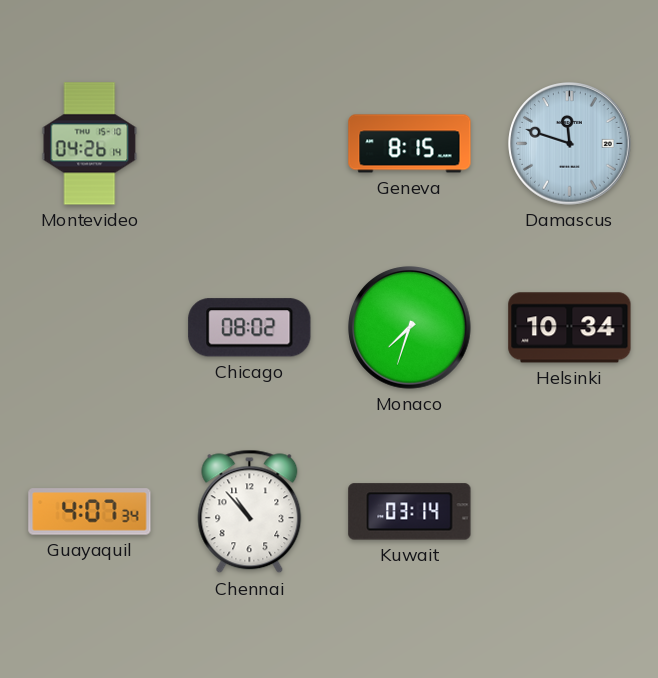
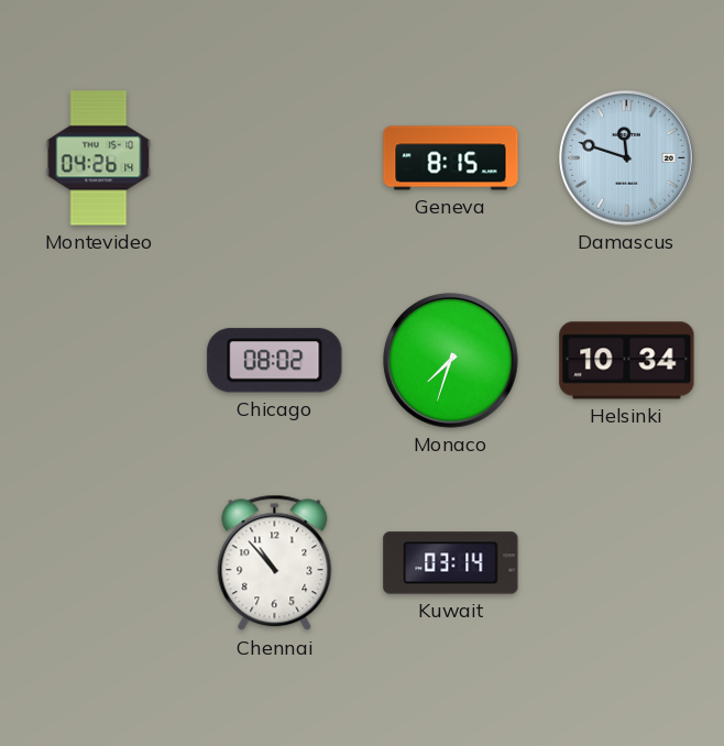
Guayaquil: 4:07 -> none
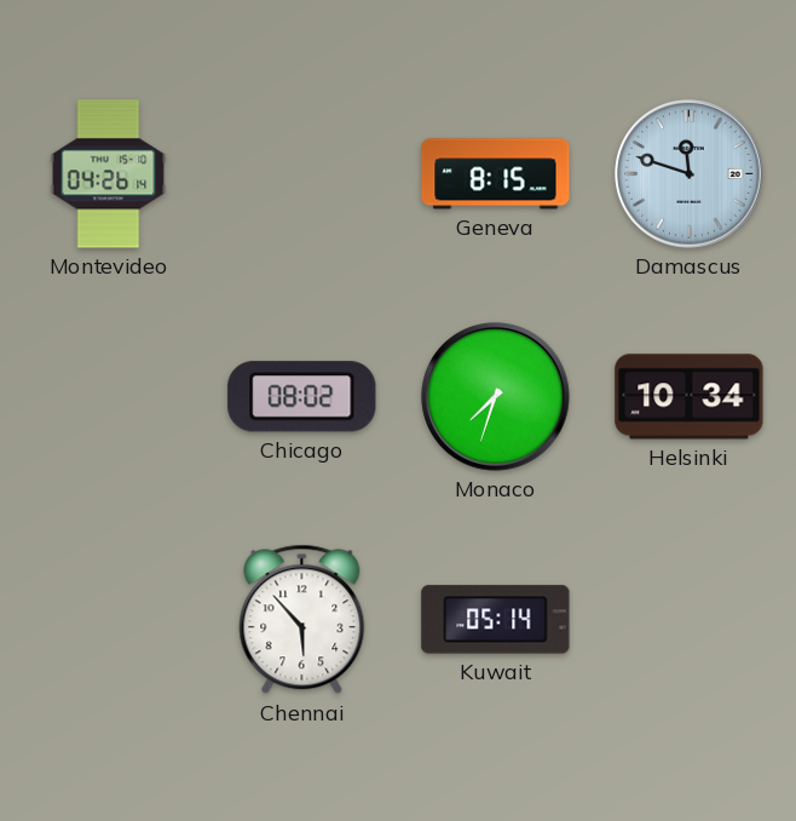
Chennai: 10:53 -> 5:53
Kuwait: 03:14 -> 05:14
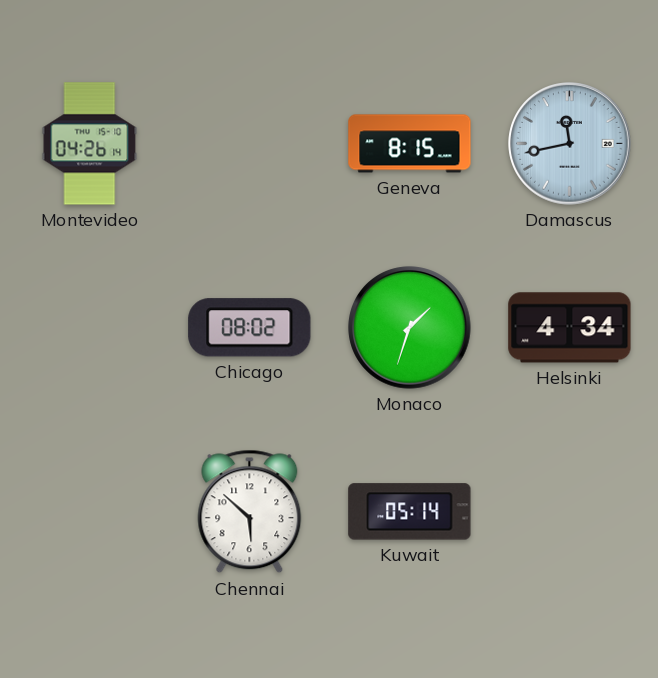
Damascus: 11:48 -> 11:43
Monaco: 7:33 -> 1:33
Helsinki: 10:34 -> 4:34
Chennai: 5:53 -> 5:52
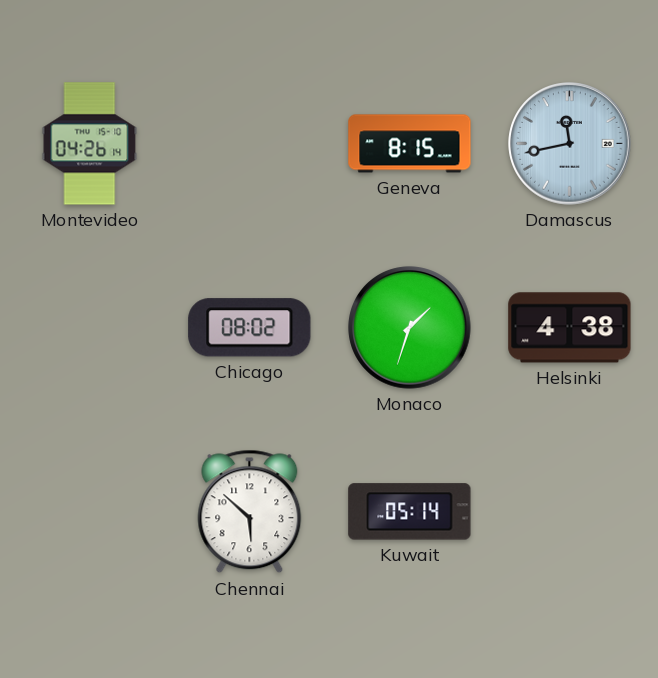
Helsinki: 4:34 -> 4:38
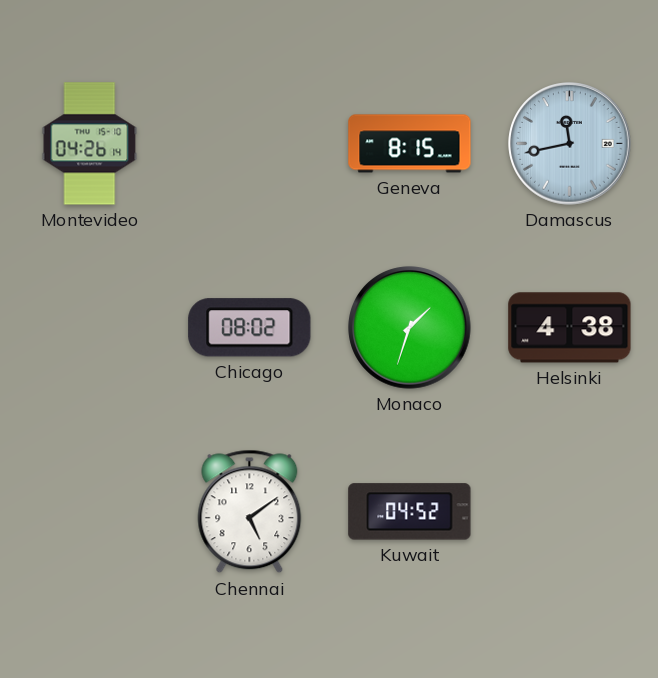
Chennai: 5:52 -> 5:09
Kuwait: 05:14 -> 04:52
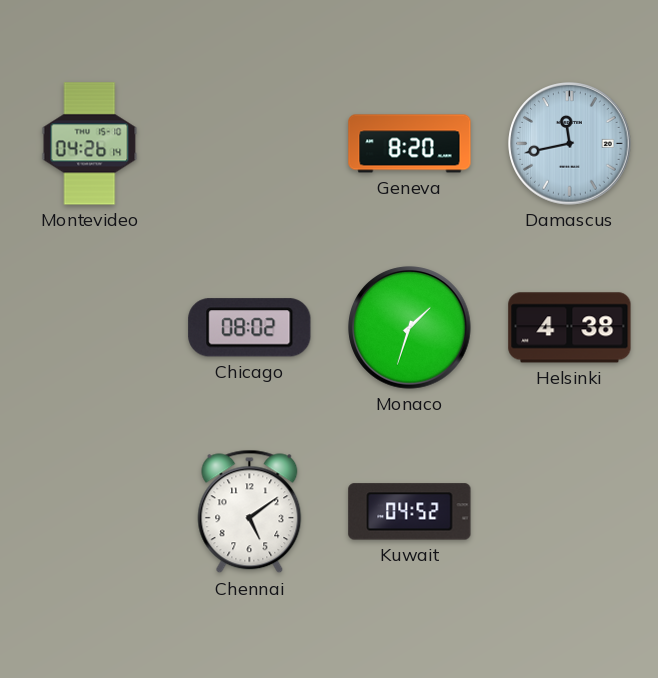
Geneva: 8:15 -> 8:20
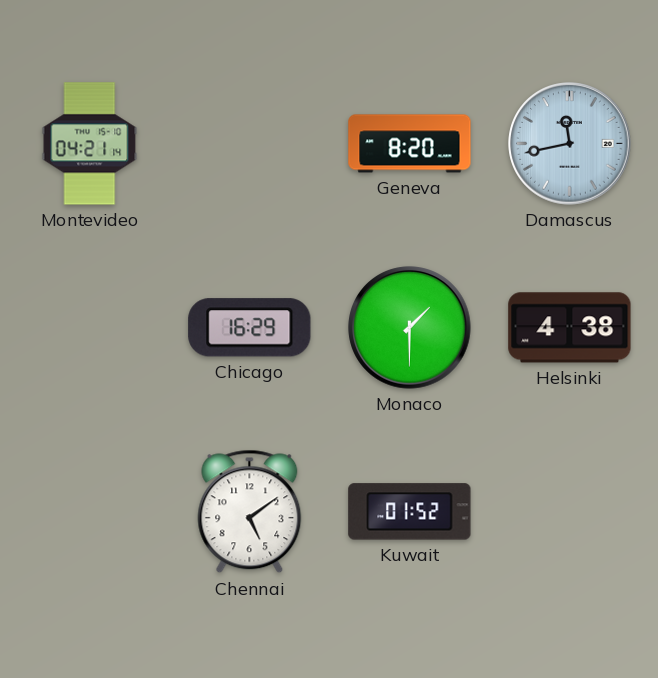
Montevideo: 04:26 -> 04:21
Chicago: 08:02 -> 16:29
Monaco: 1:33 -> 1:30
Kuwait: 04:52 -> 01:52
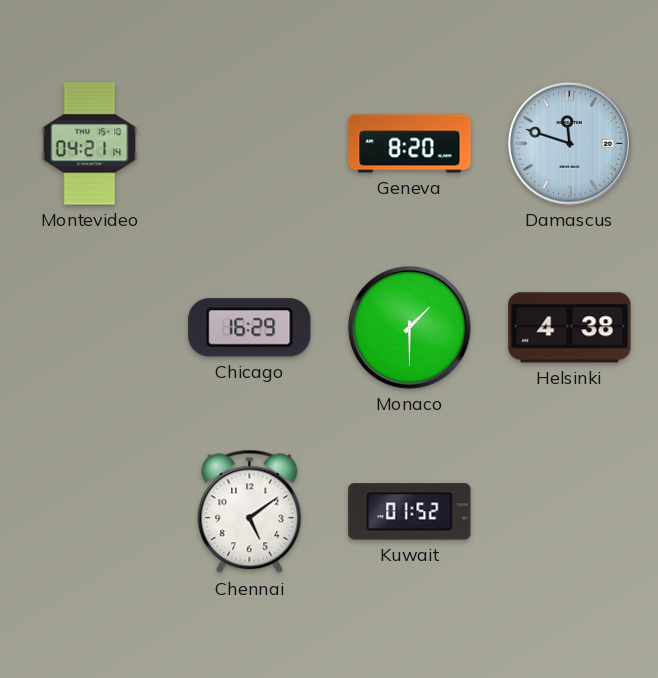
Damascus: 11:43 -> 11:48
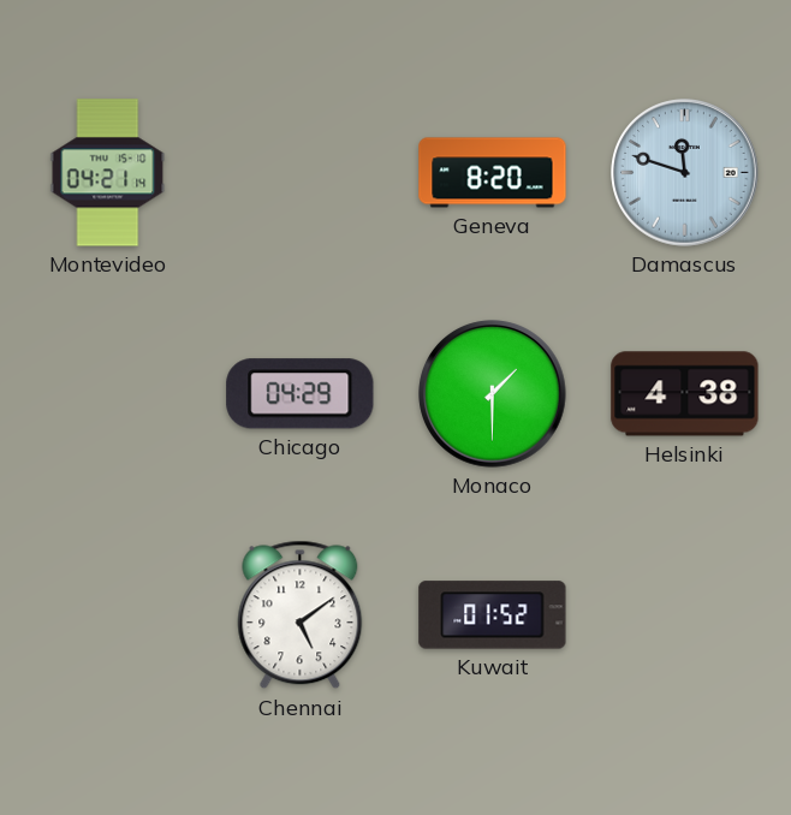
Chicago: 16:29 -> 04:29
